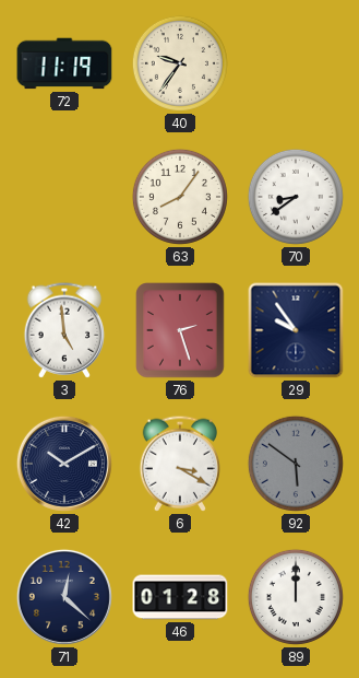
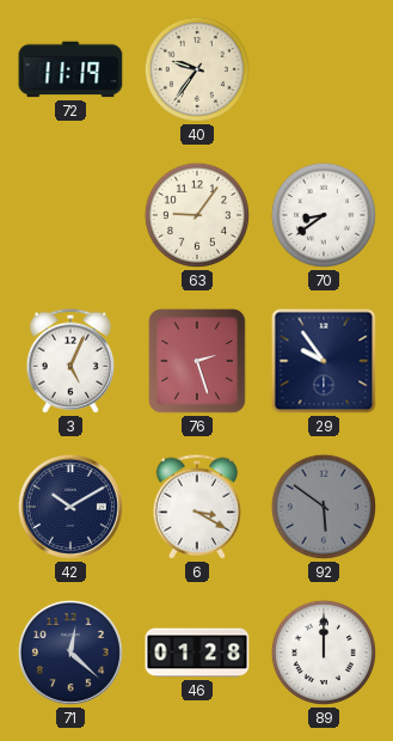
63: 8:06 -> 9:06
3: 4:59 -> 5:04
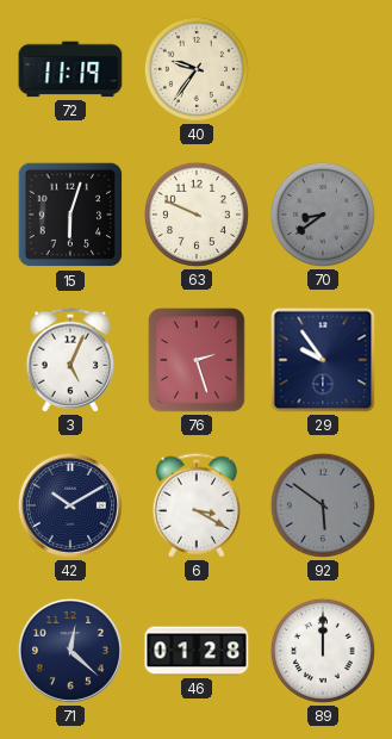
15: none -> 6:03
63: 9:06 -> 9:49
70 dial: white -> grey
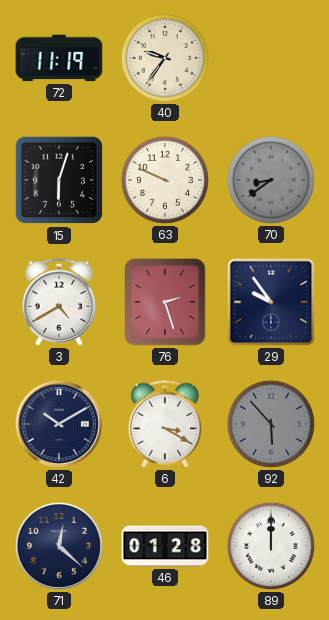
3: 5:04 -> 4:40
92: 5:51 -> 5:53
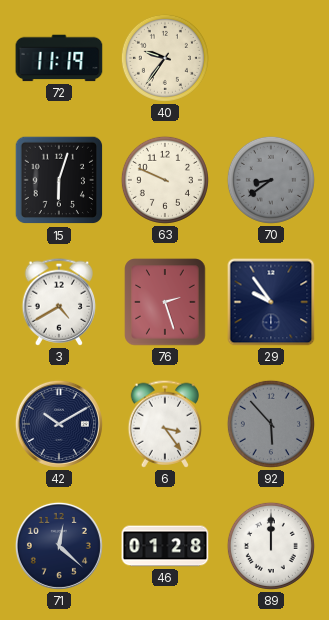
6: 3:20 -> 3:24
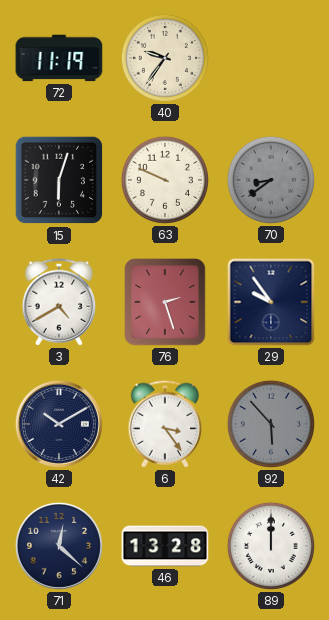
46: 01:28 -> 13:28
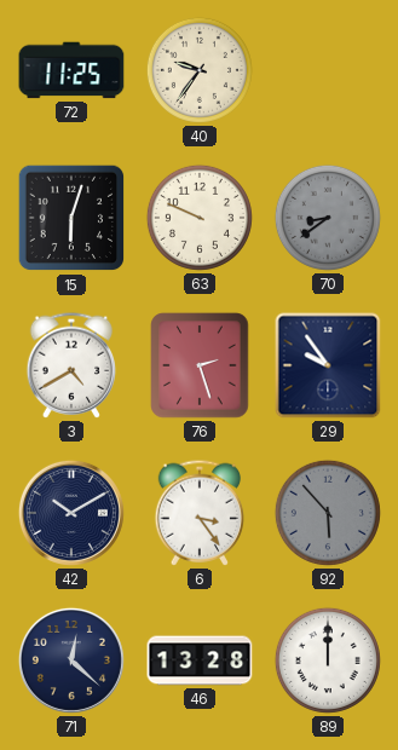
72: 11:19 -> 11:25
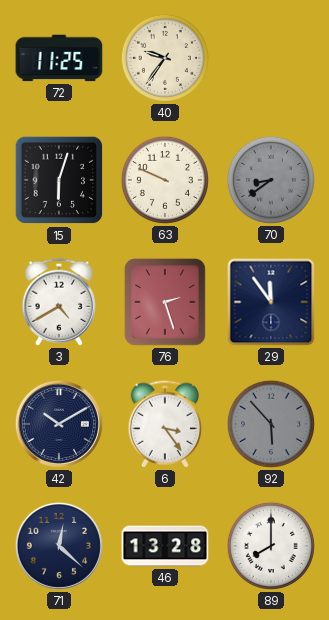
29: 9:54 -> 11:54
89: 12:00 -> 8:00
